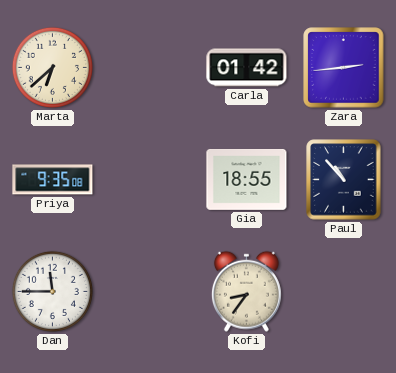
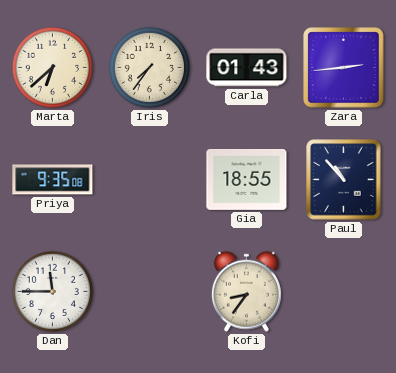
Iris: none -> 7:36
Carla: 01:42 -> 01:43
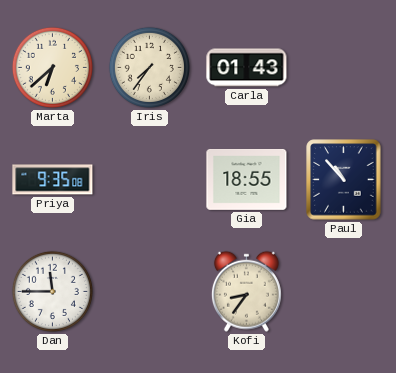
Zara: 2:44 -> none
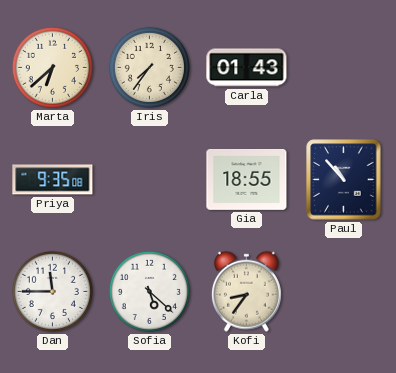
Sofia: none -> 5:22
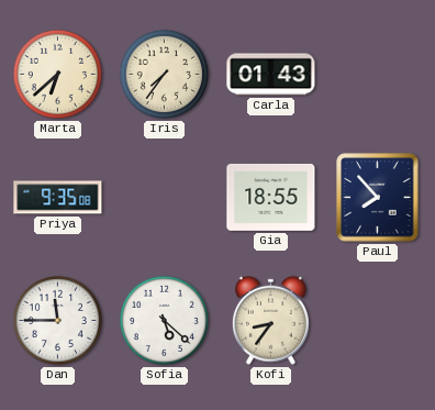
Paul: 10:53 -> 7:53
